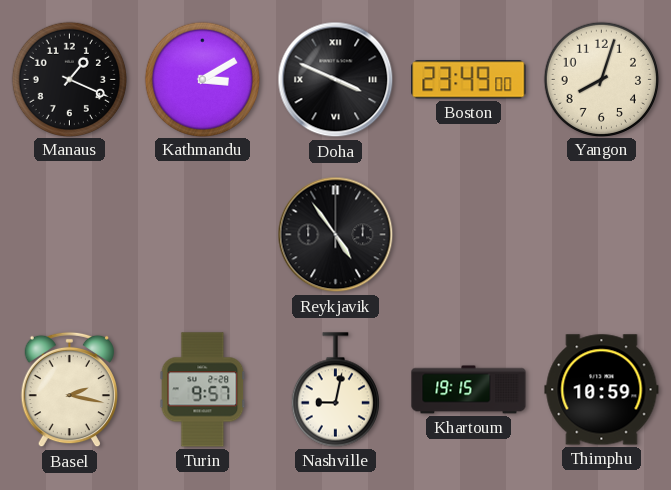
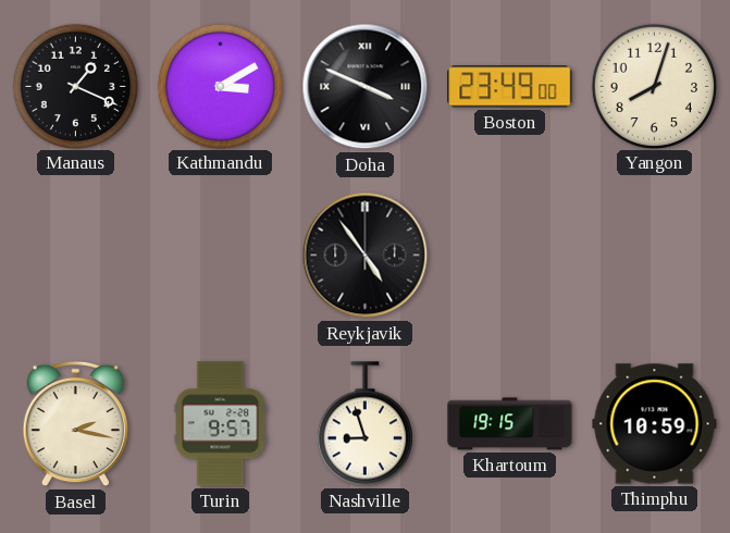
Nashville: 9:02 -> 8:57
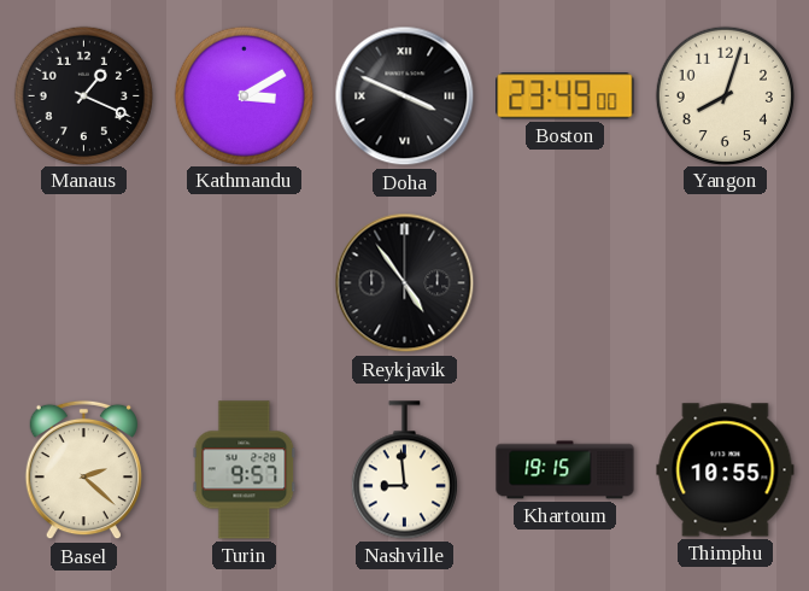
Basel: 2:17 -> 2:22
Nashville: 8:57 -> 8:59
Thimphu: 10:59 -> 10:55
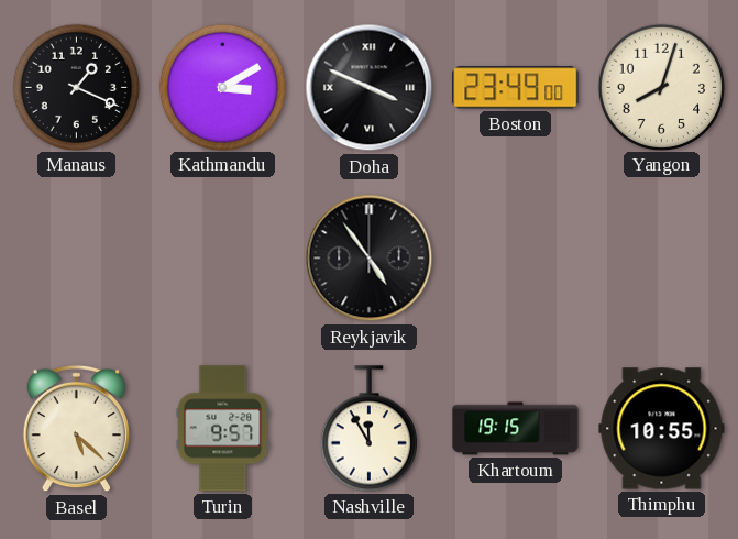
Basel: 2:22 -> 5:22
Nashville: 8:59 -> 11:55
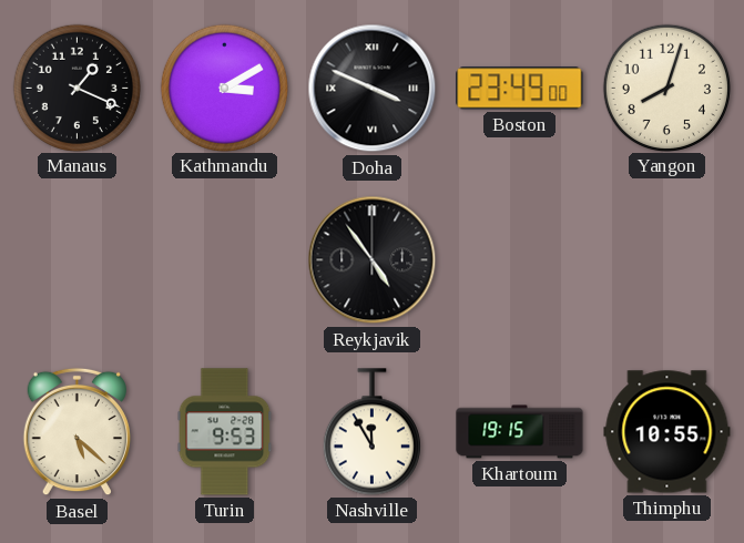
Turin: 9:57 -> 9:53
